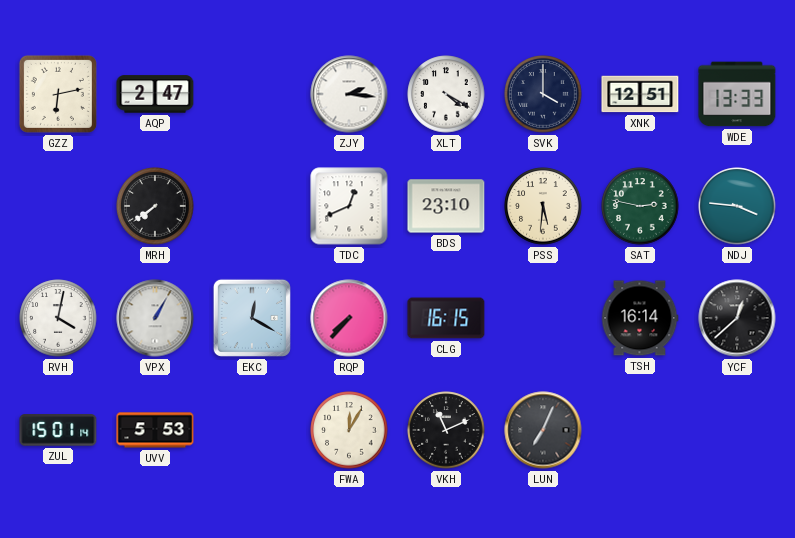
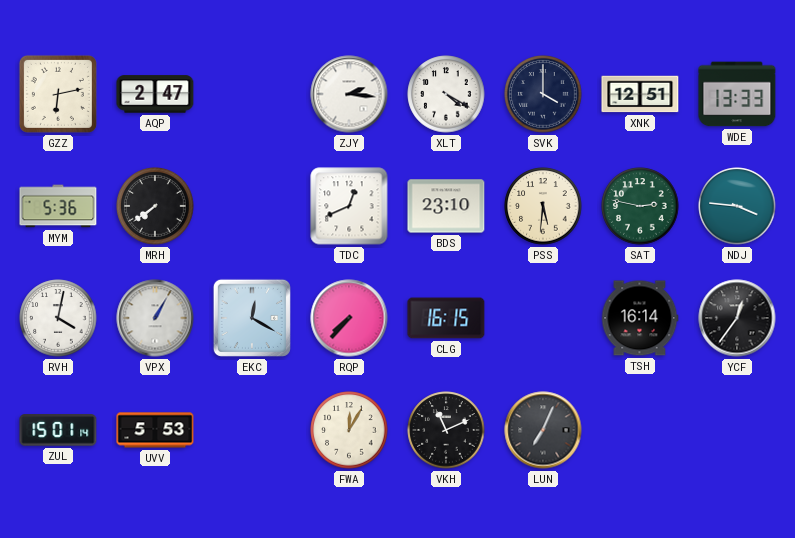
MYM: none -> 5:36
YCF: 12:38 -> 12:36
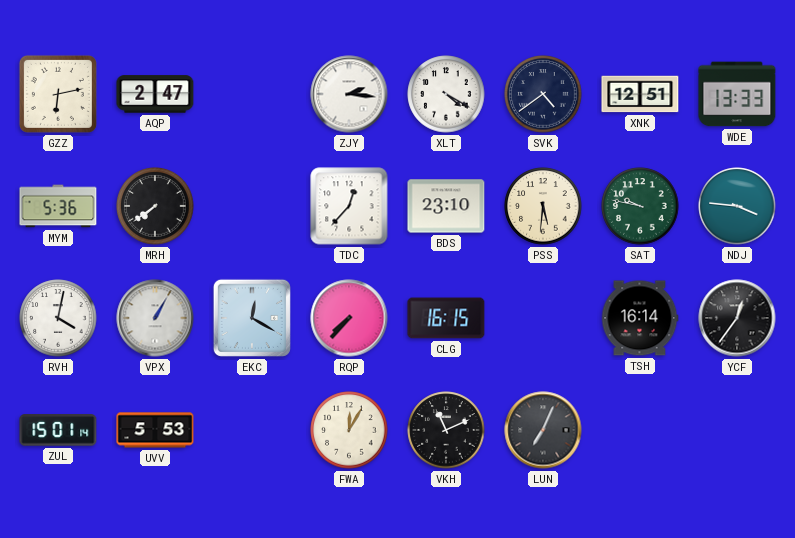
SVK: 4:00 -> 4:39
TDC: 12:41 -> 12:37
SAT: 2:47 -> 9:47
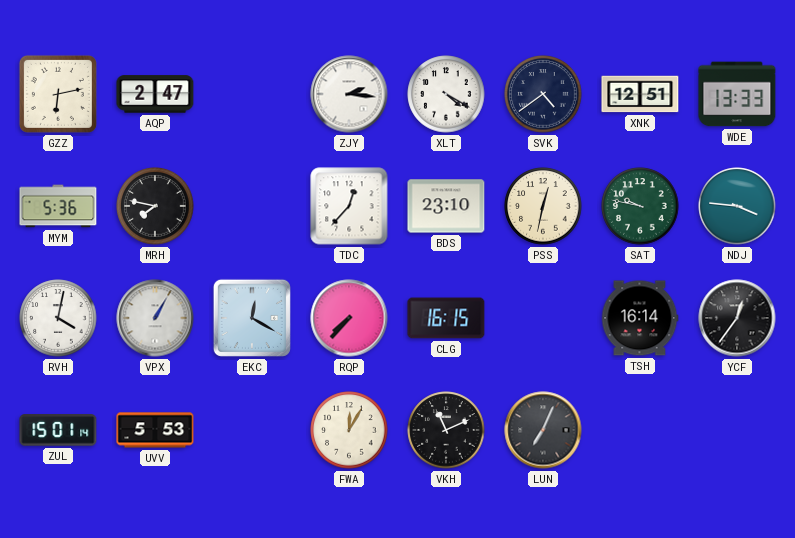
MRH: 7:39 -> 7:47
PSS: 5:31 -> 12:32
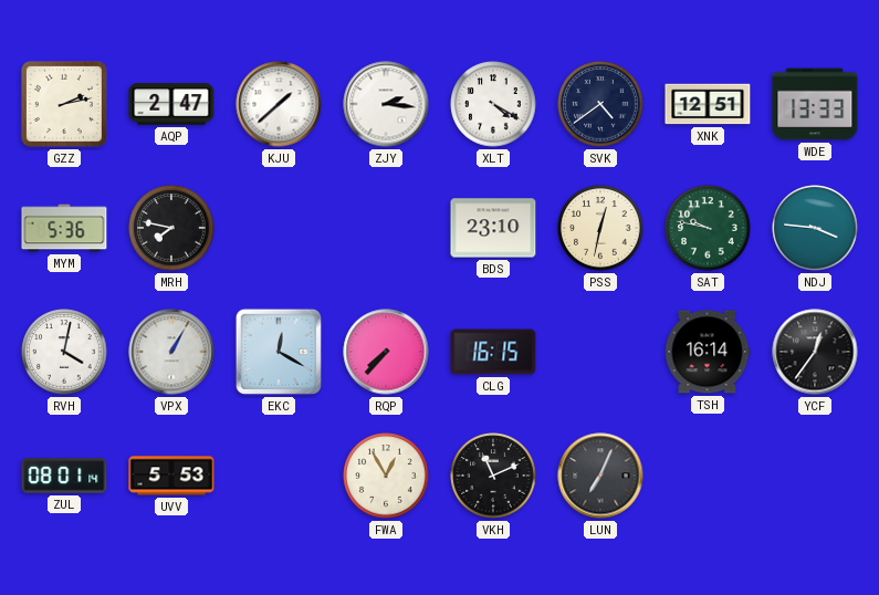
GZZ: 6:13 -> 2:13
KJU: none -> 1:38
TDC: 12:37 -> none
ZUL: 15:01 -> 08:01
FWA: 12:05 -> 12:55
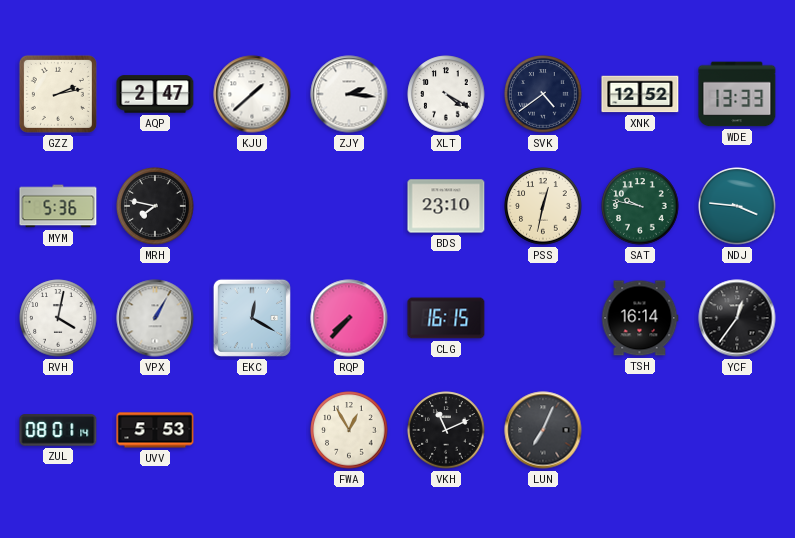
XNK: 12:51 -> 12:52
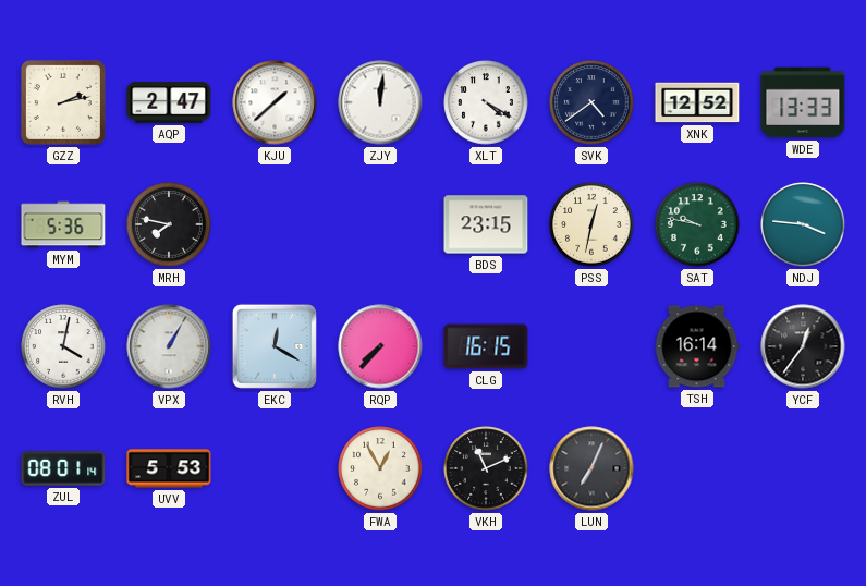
ZJY: 2:16 -> 12:01
BDS: 23:10 -> 23:15
